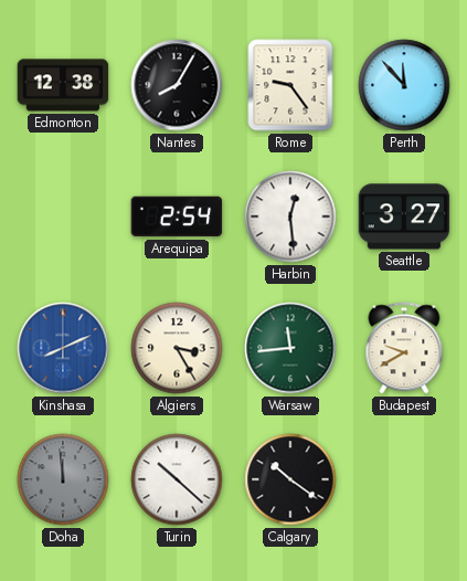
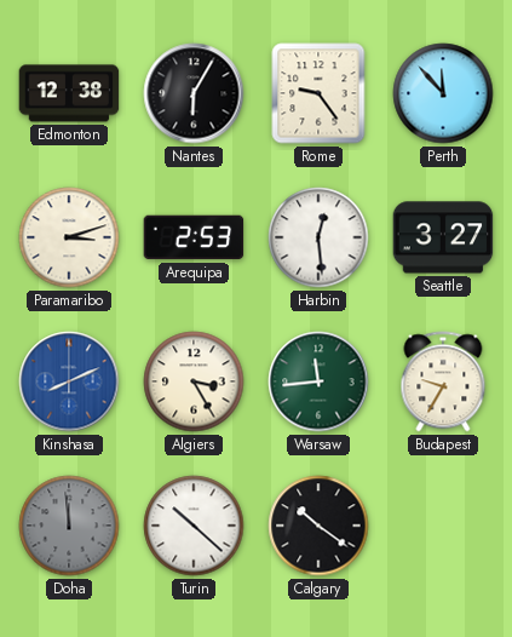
Nantes: 8:05 -> 6:05
Paramaribo: none -> 3:12
Arequipa: 2:54 -> 2:53
Budapest: 9:40 -> 9:35
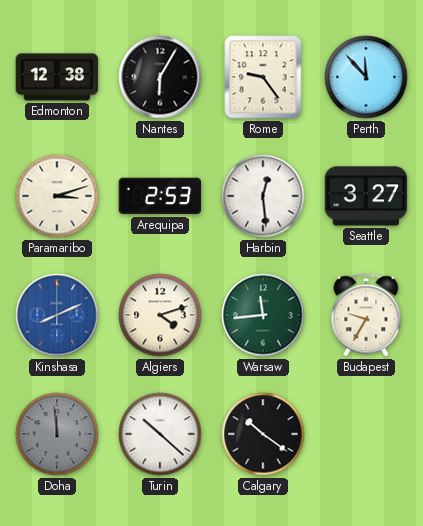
Algiers: 3:25 -> 4:12
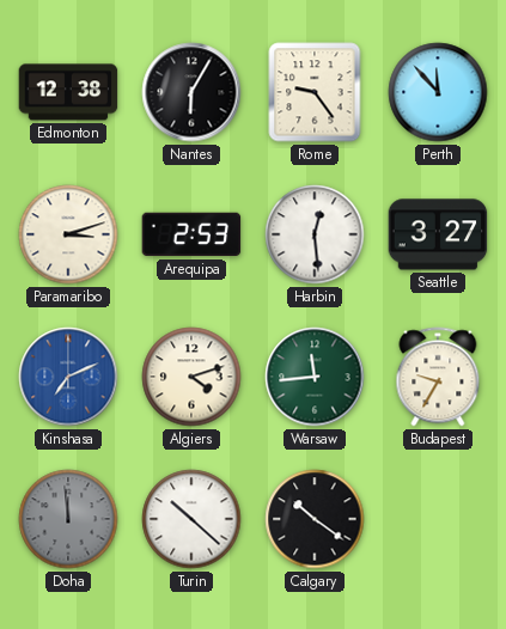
Kinshasa: 8:11 -> 7:11
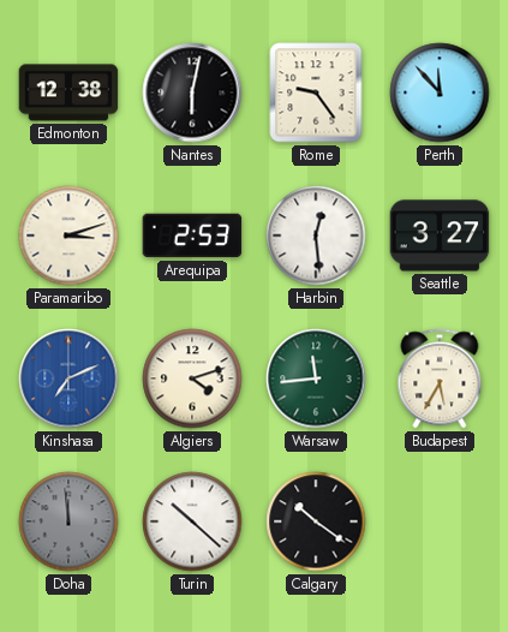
Nantes: 6:05 -> 6:02
Budapest: 9:35 -> 5:35
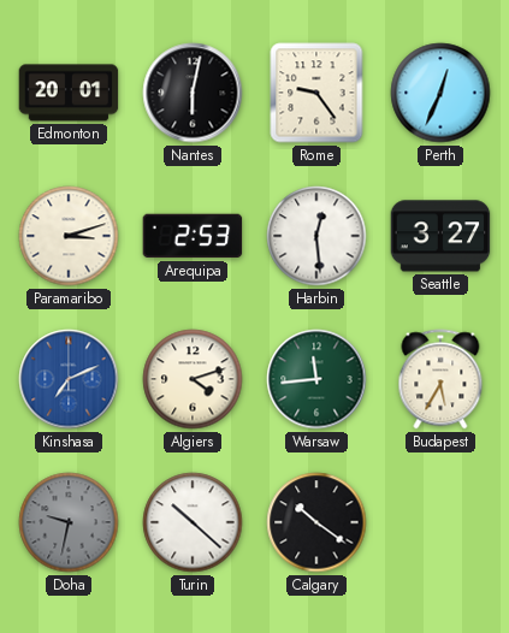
Edmonton: 12:38 -> 20:01
Perth: 11:53 -> 12:34
Doha: 11:59 -> 9:32
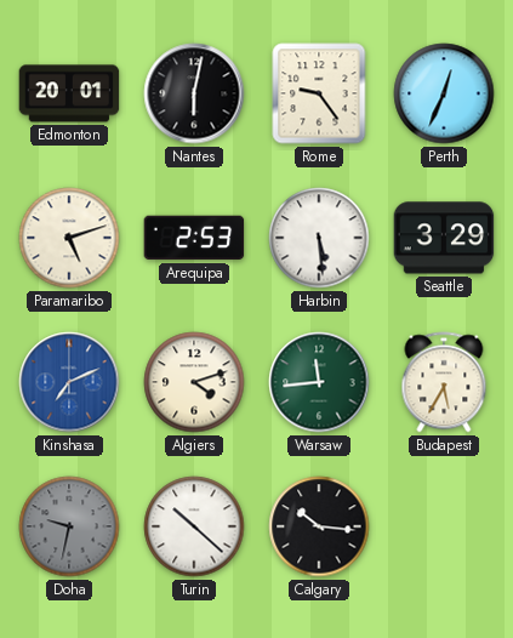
Paramaribo: 3:12 -> 5:12
Harbin: 12:29 -> 5:29
Seattle: 3:27 -> 3:29
Calgary: 10:21 -> 10:16
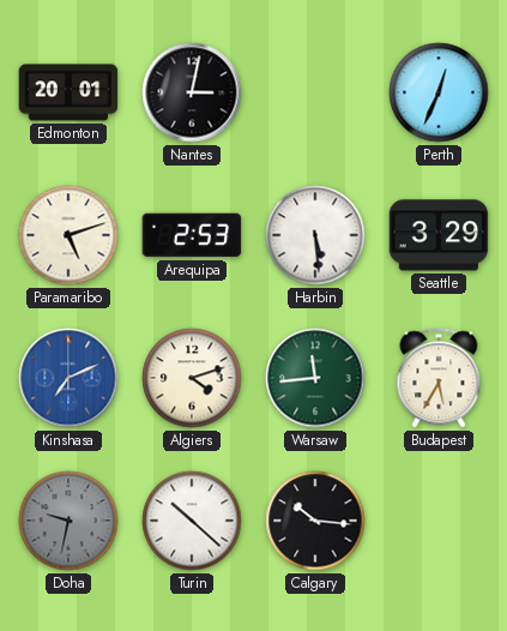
Nantes: 6:02 -> 3:02
Rome: 9:24 -> none
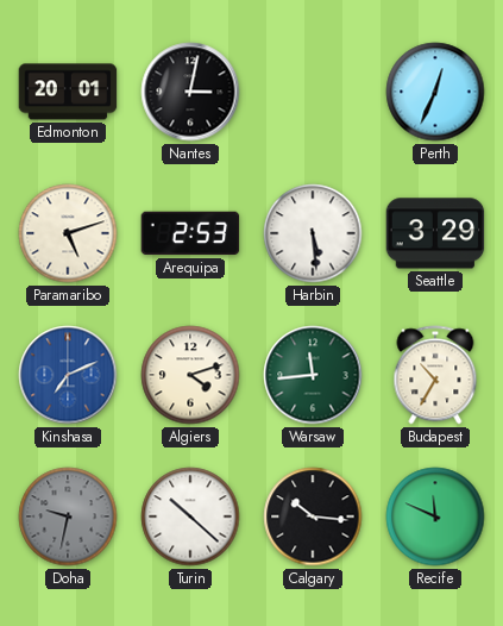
Budapest: 5:35 -> 10:35
Recife: none -> 11:49
